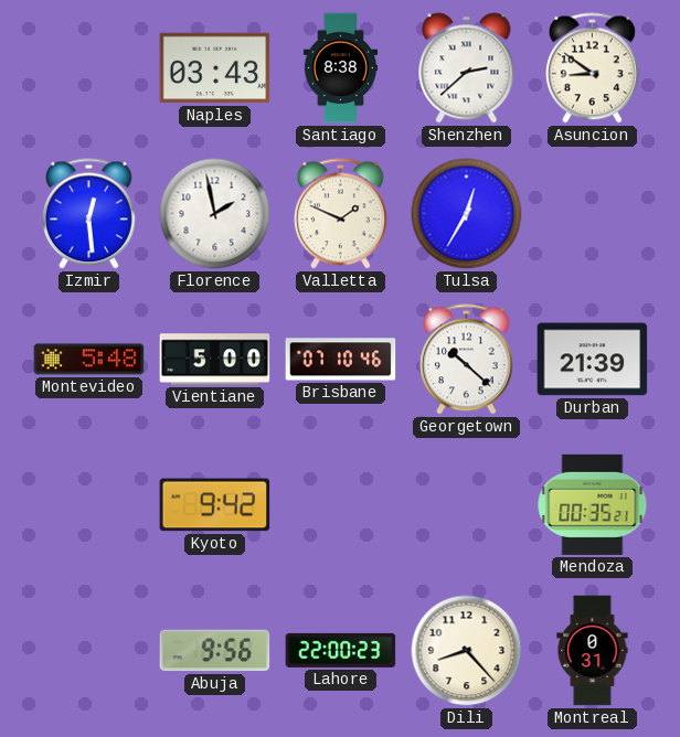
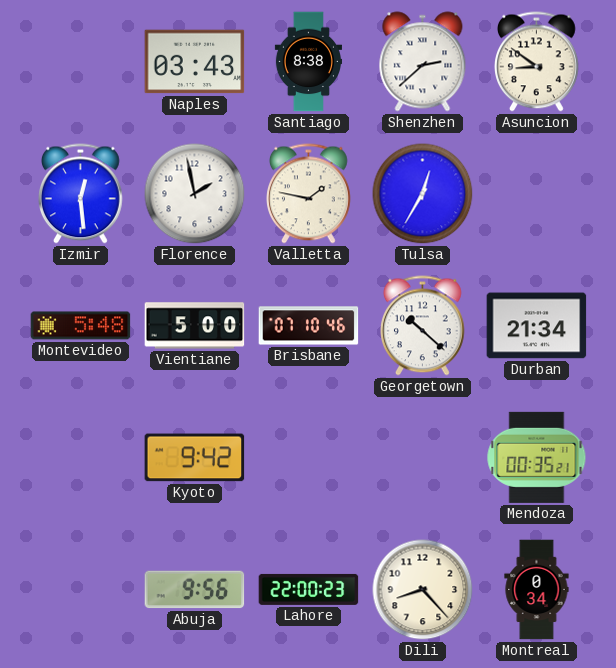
Valletta: 1:49 -> 1:47
Durban: 21:39 -> 21:34
Montreal: 0:31 -> 0:34
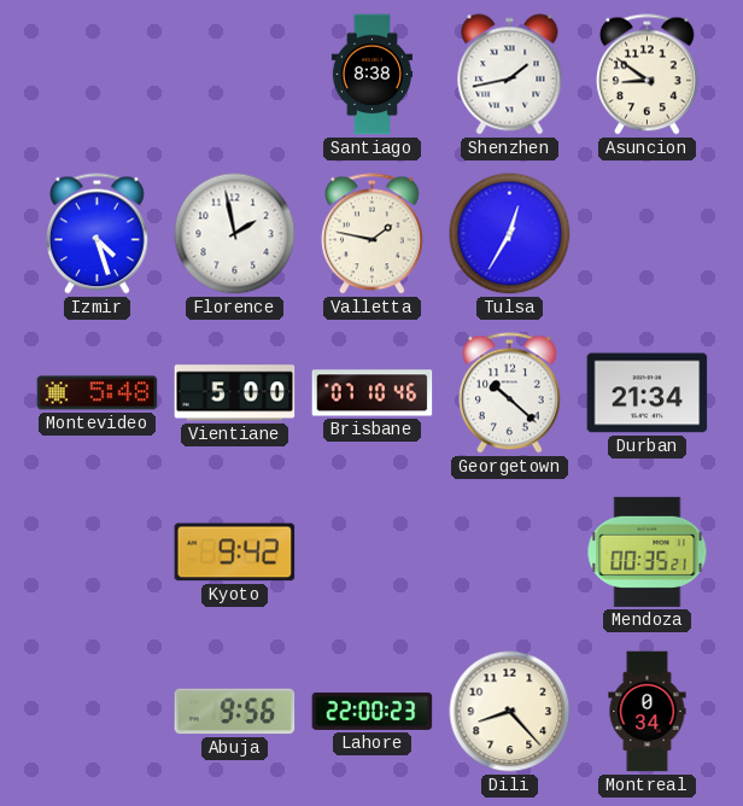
Naples: 03:43 -> none
Shenzhen: 2:38 -> 1:43
Izmir: 12:29 -> 4:27
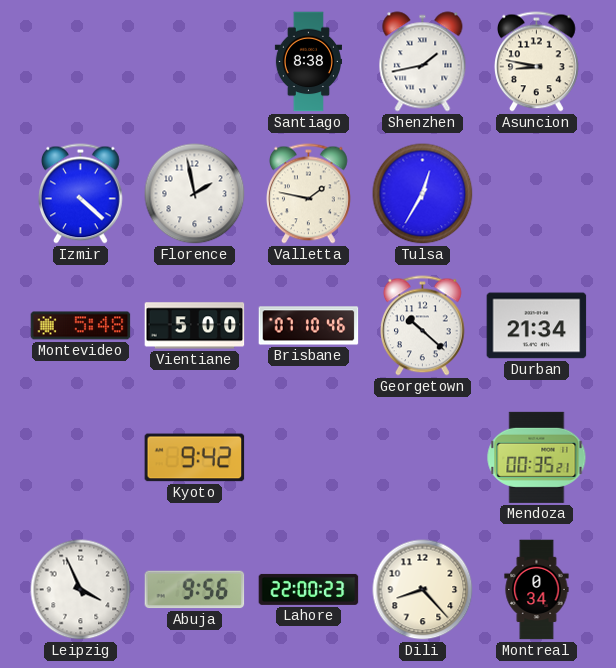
Asuncion: 8:51 -> 8:47
Izmir: 4:27 -> 4:22
Leipzig: none -> 3:56
